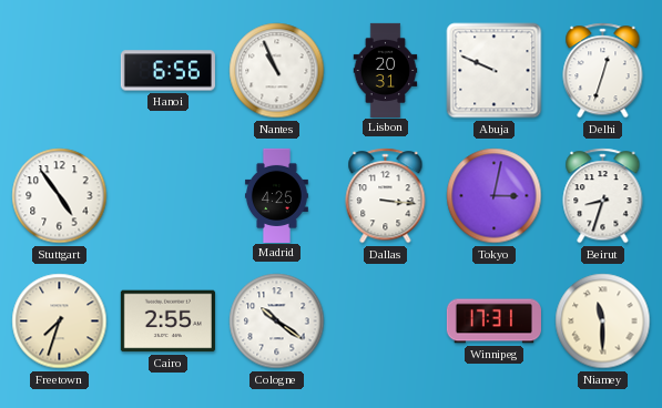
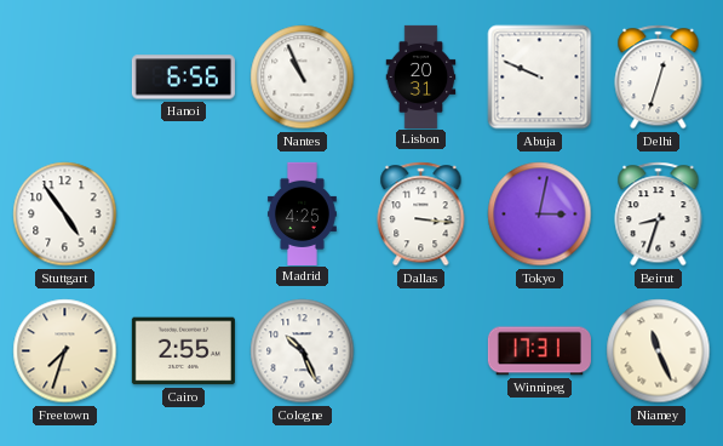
Cologne: 10:21 -> 10:26
Niamey: 11:30 -> 11:26
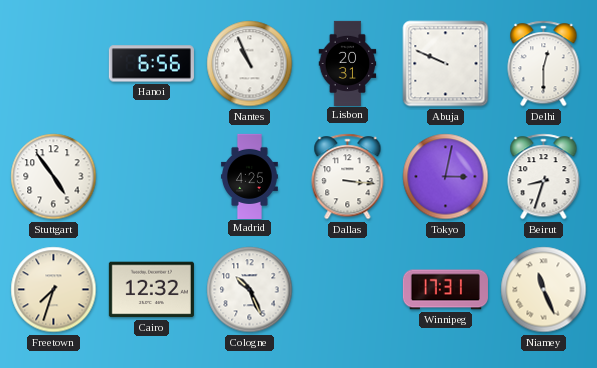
Delhi: 12:33 -> 12:30
Cairo: 2:55 -> 12:32
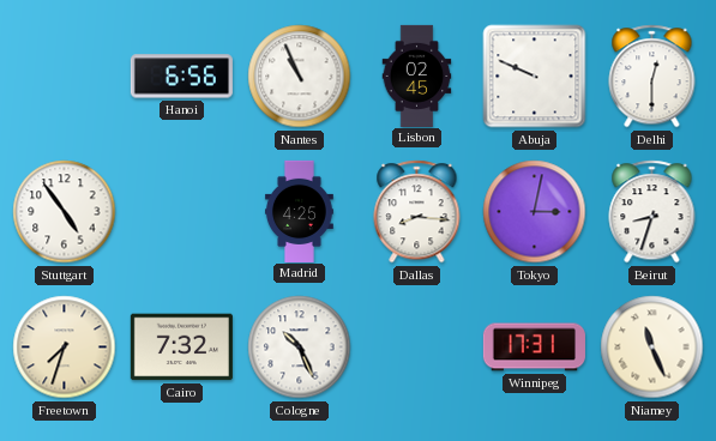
Lisbon: 20:31 -> 02:45
Dallas: 3:16 -> 8:16
Cairo: 12:32 -> 7:32
